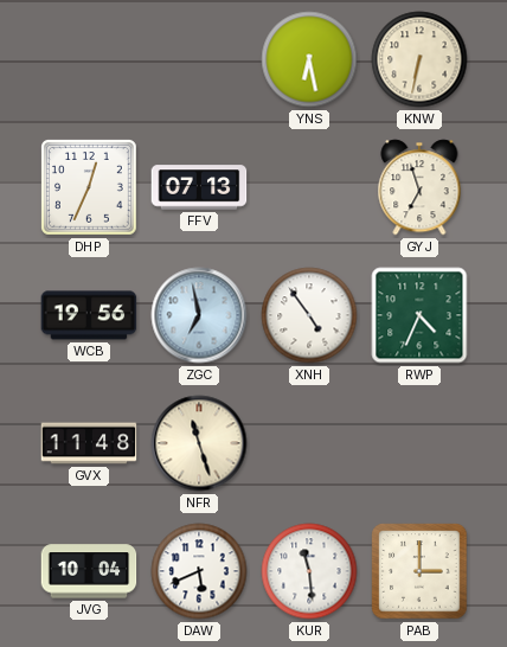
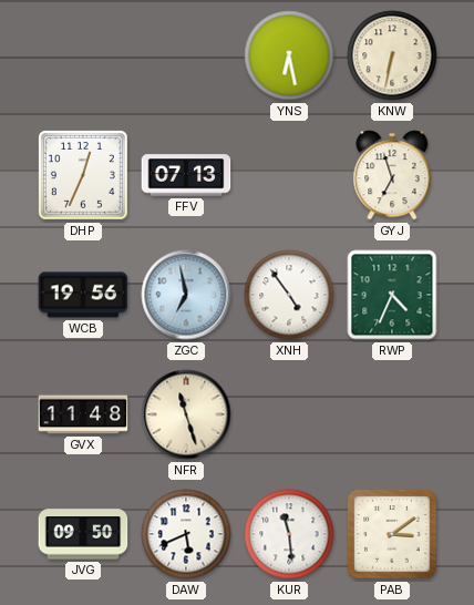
JVG: 10:04 -> 09:50
PAB: 3:00 -> 3:09
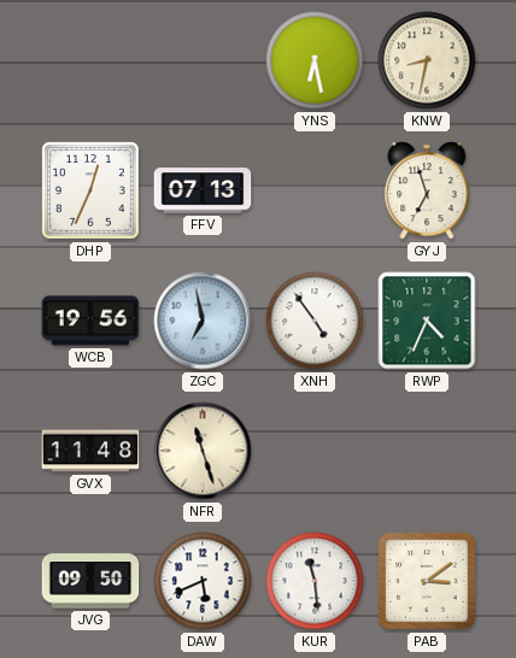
KNW: 6:32 -> 8:32
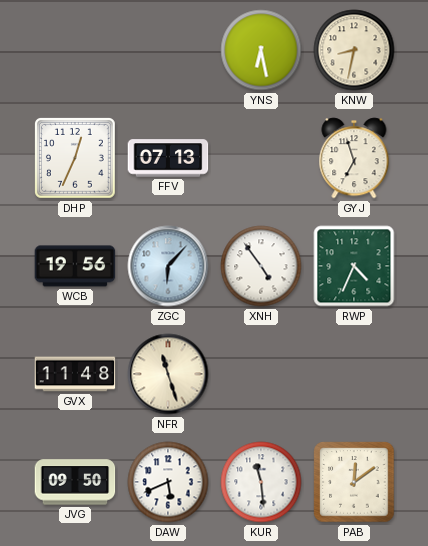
ZGC: 6:58 -> 6:07
PAB: 3:09 -> 12:09
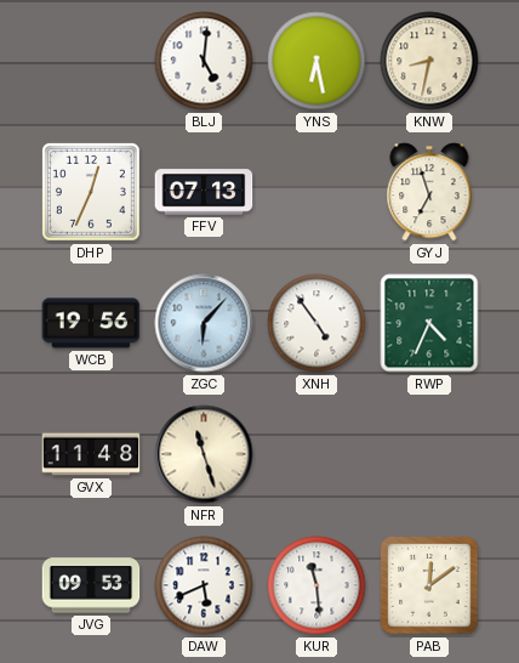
BLJ: none -> 5:01
JVG: 09:50 -> 09:53
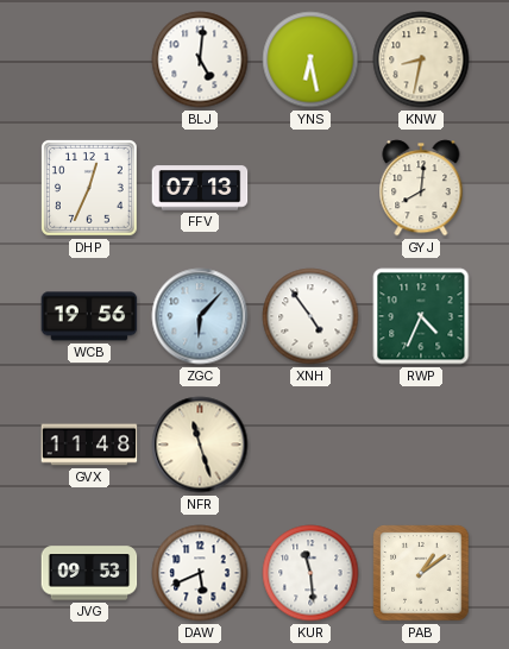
GYJ: 6:57 -> 8:01
PAB: 12:09 -> 1:09
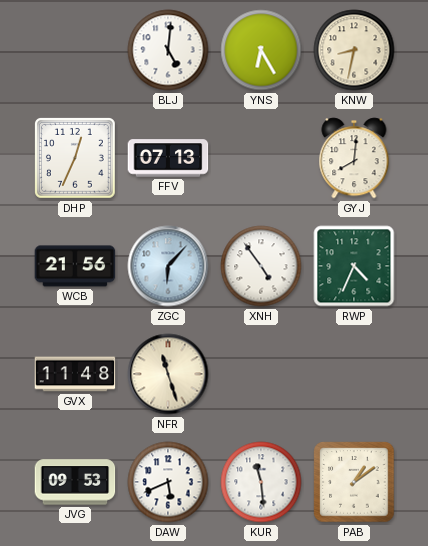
YNS: 6:28 -> 6:25
WCB: 19:56 -> 21:56
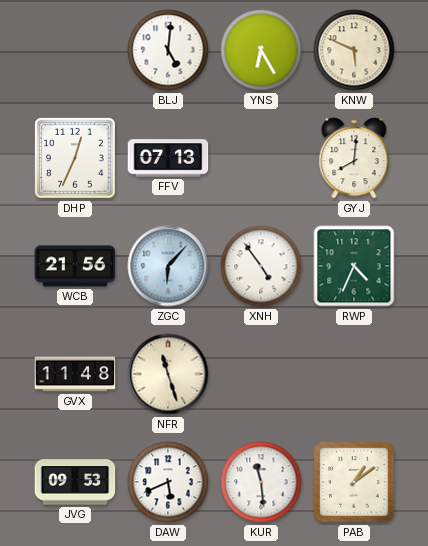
KNW: 8:32 -> 5:49
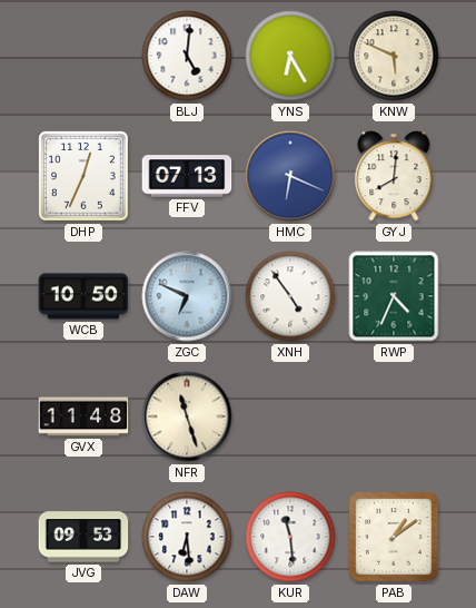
HMC: none -> 6:19
WCB: 21:56 -> 10:50
ZGC: 6:07 -> 6:49
DAW: 5:41 -> 6:29
